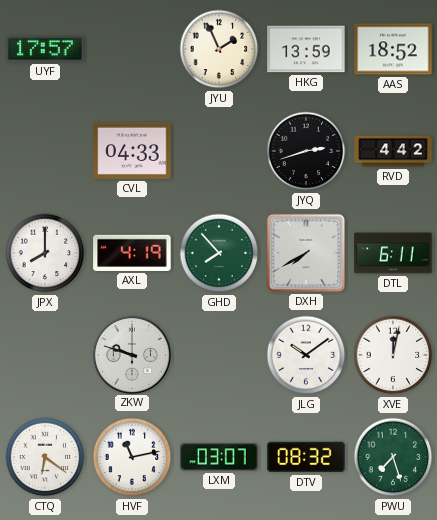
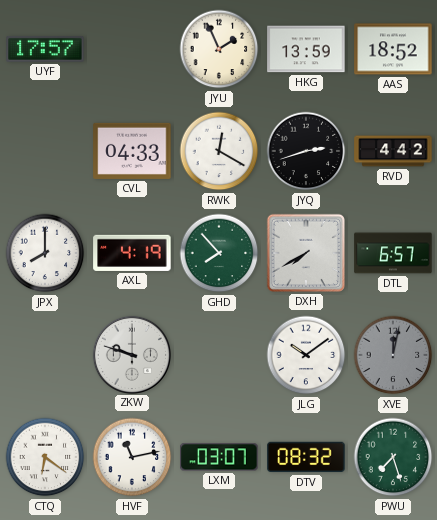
RWK: none -> 12:20
DTL: 6:11 -> 6:57
XVE dial: white -> grey
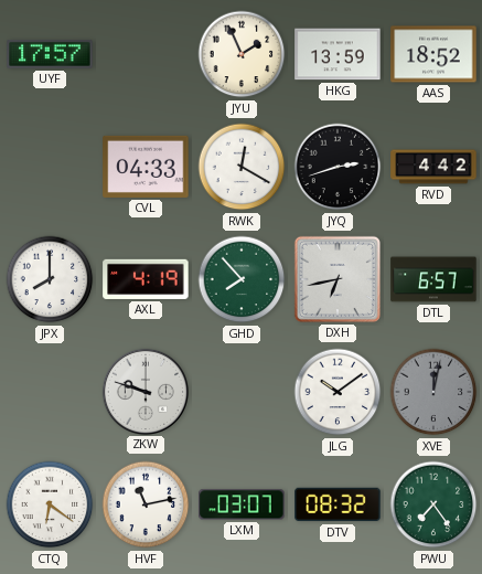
DXH: 7:40 -> 6:43
PWU: 7:27 -> 7:24
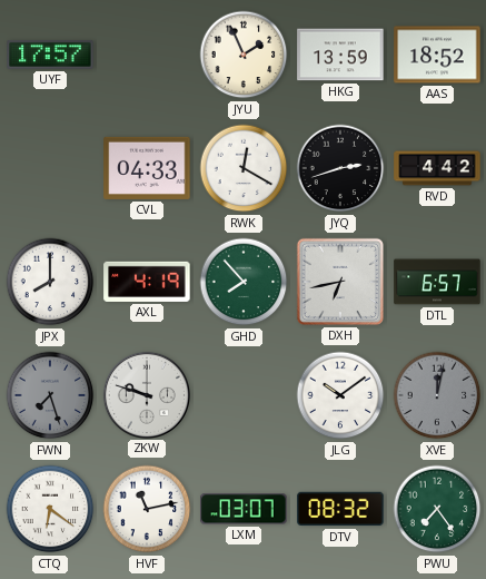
FWN: none -> 7:27
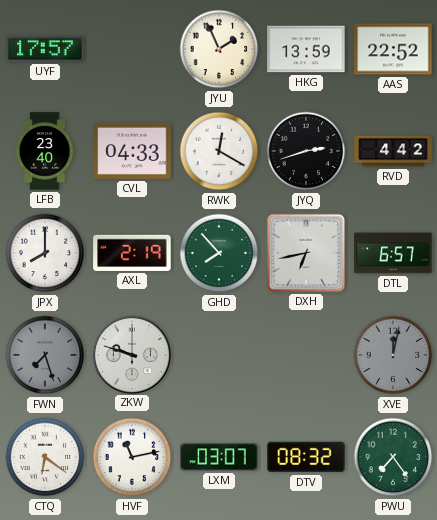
AAS: 18:52 -> 22:52
LFB: none -> 23:40
AXL: 4:19 -> 2:19
JLG: 10:09 -> none
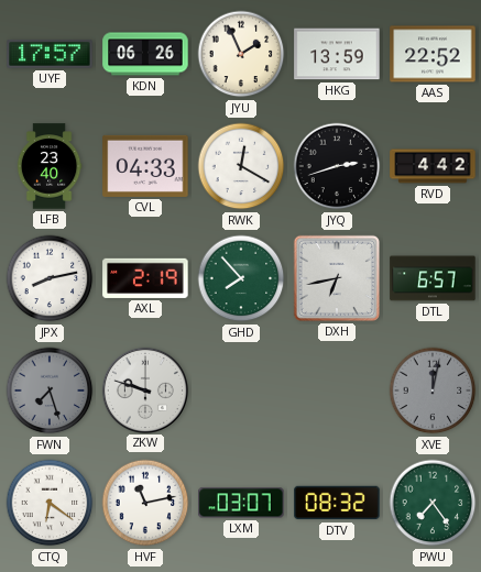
KDN: none -> 06:26
JPX: 8:00 -> 8:13
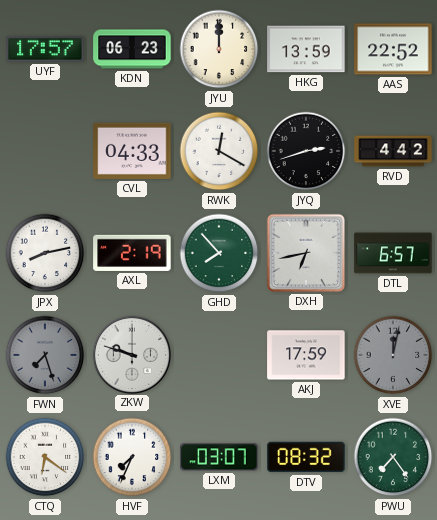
KDN: 06:26 -> 06:23
JYU: 1:56 -> 12:00
LFB: 23:40 -> none
AKJ: none -> 17:59
HVF: 11:13 -> 7:34
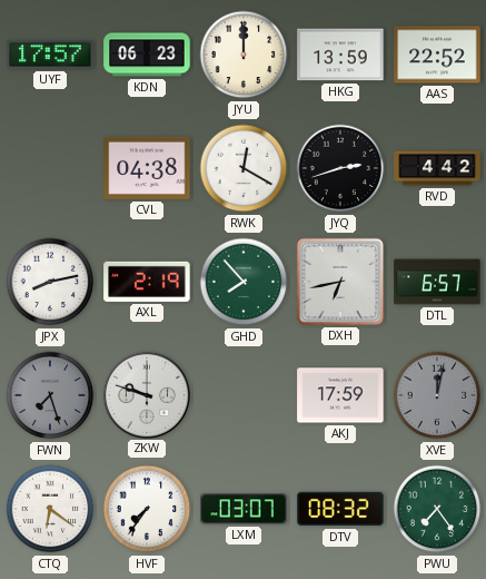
CVL: 04:33 -> 04:38
HVF: 7:34 -> 7:36
